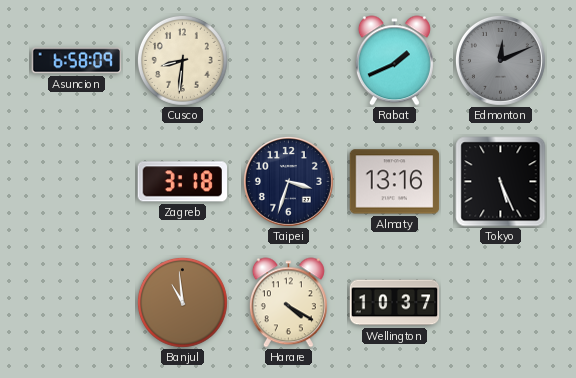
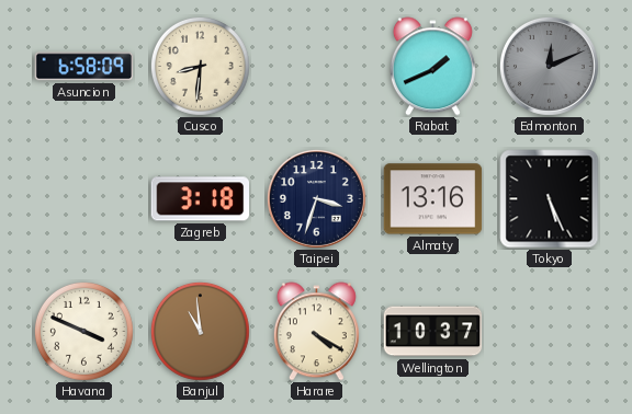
Havana: none -> 3:49
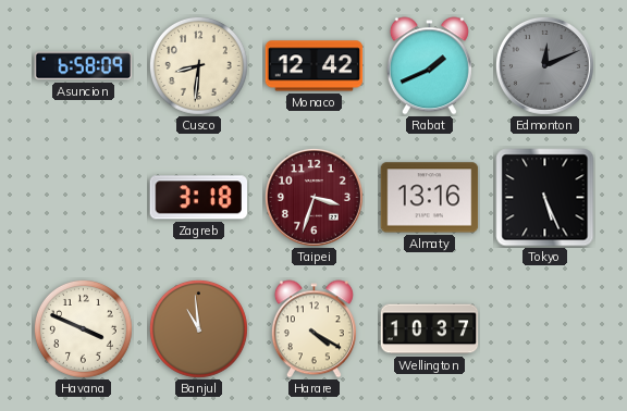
Monaco: none -> 12:42
Taipei dial: navy -> burgundy
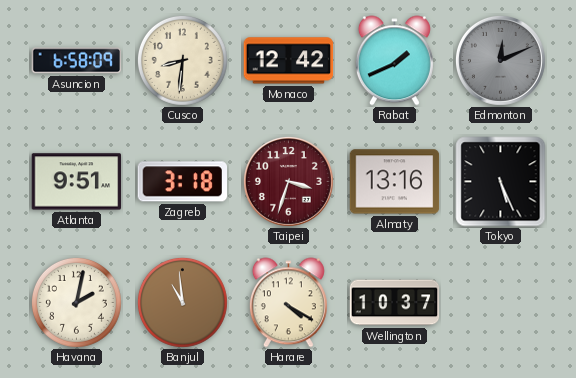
Atlanta: none -> 9:51
Havana: 3:49 -> 2:02
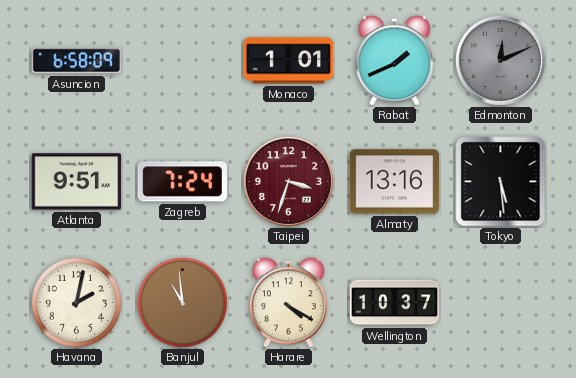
Cusco: 8:31 -> none
Monaco: 12:42 -> 1:01
Zagreb: 3:18 -> 7:24
Tokyo: 5:26 -> 5:29
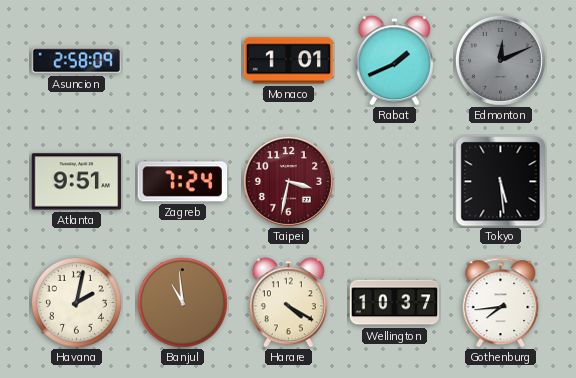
Asuncion: 6:58 -> 2:58
Taipei: 3:33 -> 3:32
Almaty: 13:16 -> none
Gothenburg: none -> 7:44
